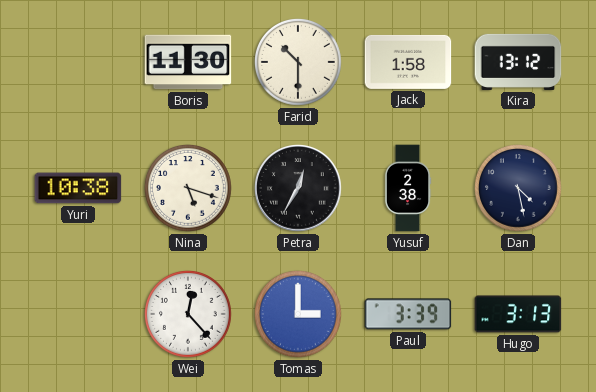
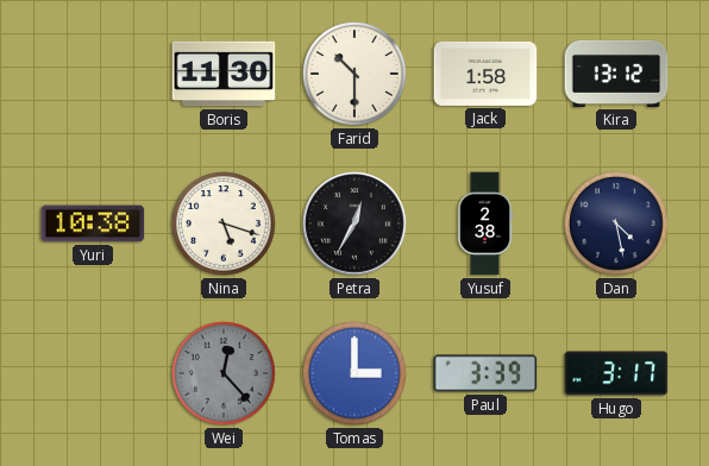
Wei dial: white -> grey
Hugo: 3:13 -> 3:17
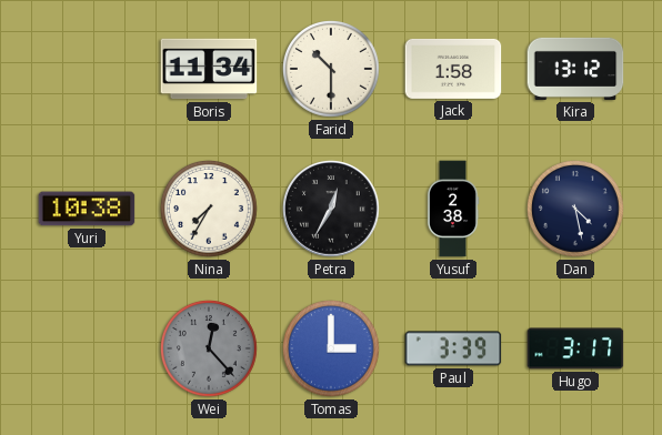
Boris: 11:30 -> 11:34
Nina: 5:18 -> 7:35
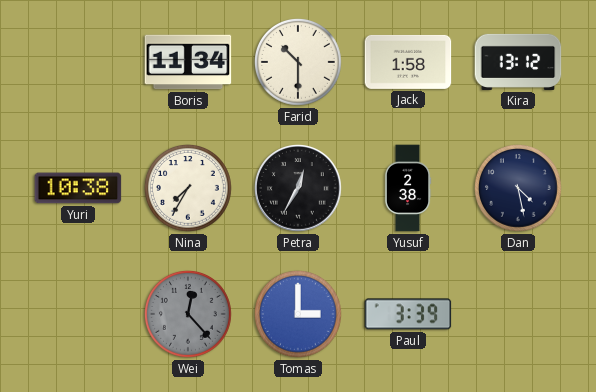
Hugo: 3:17 -> none
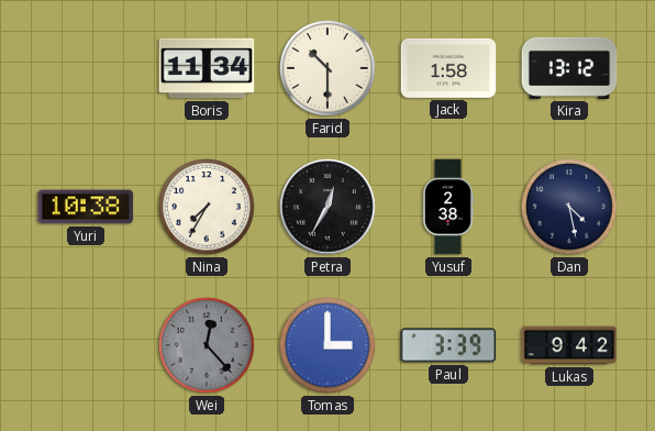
Lukas: none -> 9:42
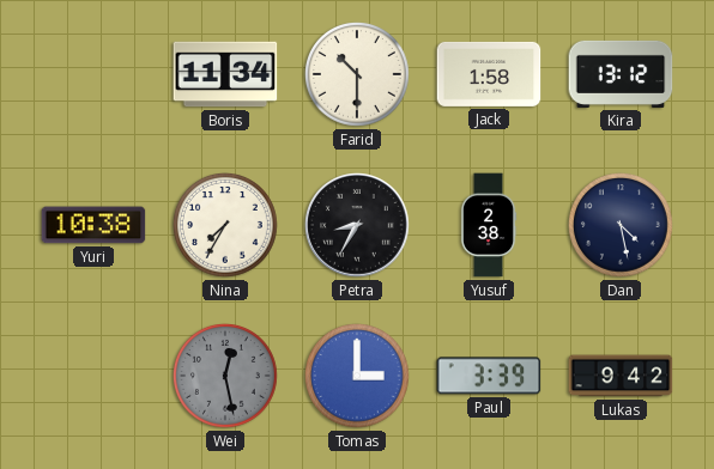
Petra: 12:35 -> 8:35
Wei: 12:23 -> 12:28
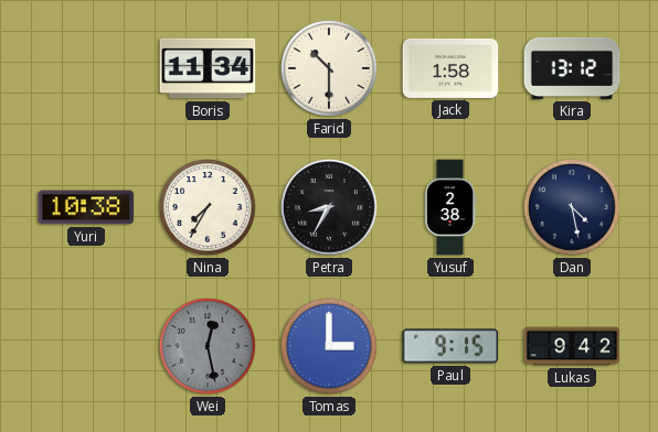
Paul: 3:39 -> 9:15
